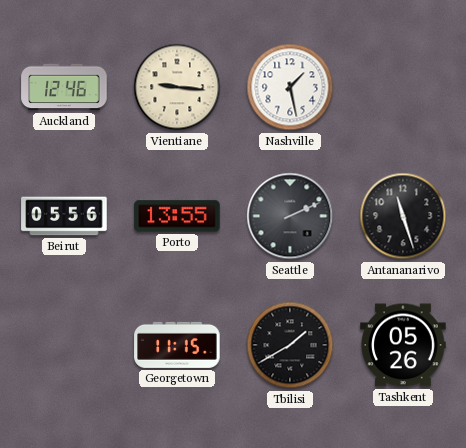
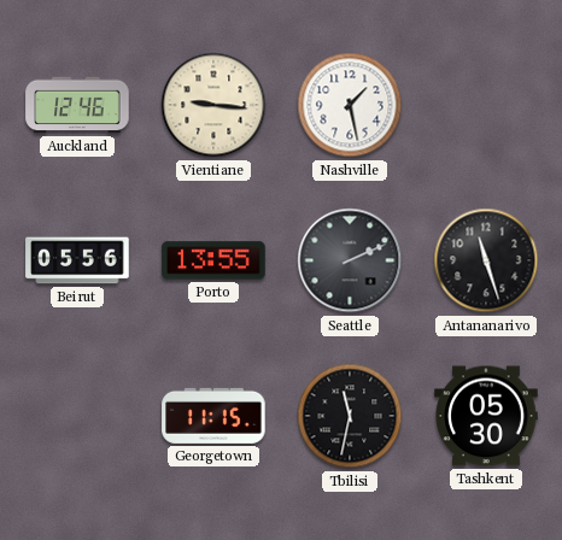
Tbilisi: 1:40 -> 11:32
Tashkent: 05:26 -> 05:30
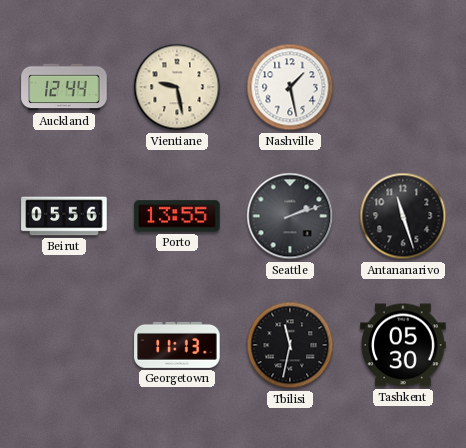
Auckland: 12:46 -> 12:44
Vientiane: 9:16 -> 9:28
Seattle: 2:11 -> 2:12
Georgetown: 11:15 -> 11:13
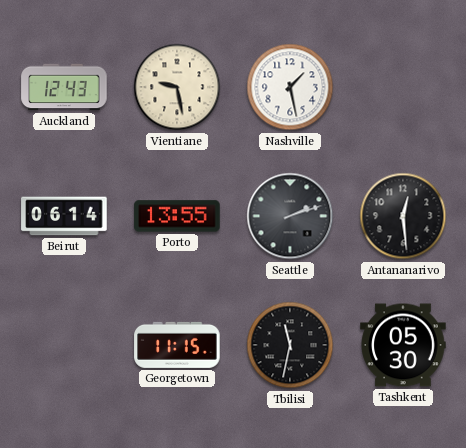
Auckland: 12:44 -> 12:43
Beirut: 05:56 -> 06:14
Antananarivo: 11:27 -> 12:29
Georgetown: 11:13 -> 11:15
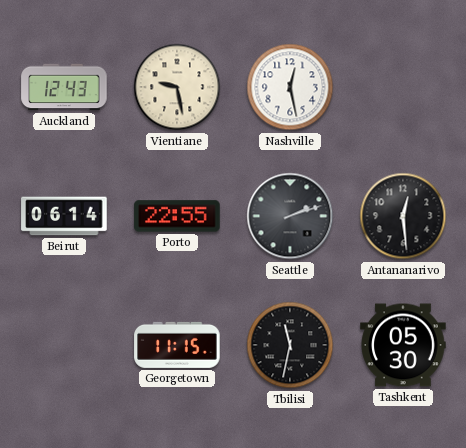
Nashville: 1:28 -> 12:28
Porto: 13:55 -> 22:55
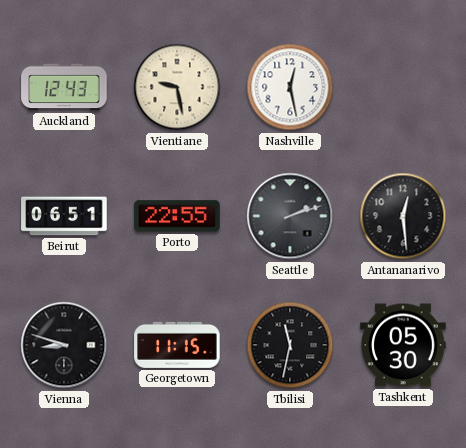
Beirut: 06:14 -> 06:51
Vienna: none -> 8:48
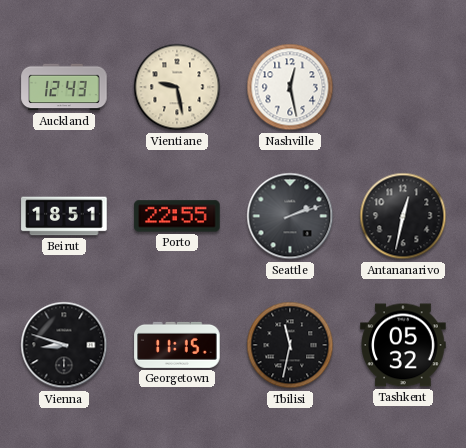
Beirut: 06:51 -> 18:51
Antananarivo: 12:29 -> 12:32
Tashkent: 05:30 -> 05:32
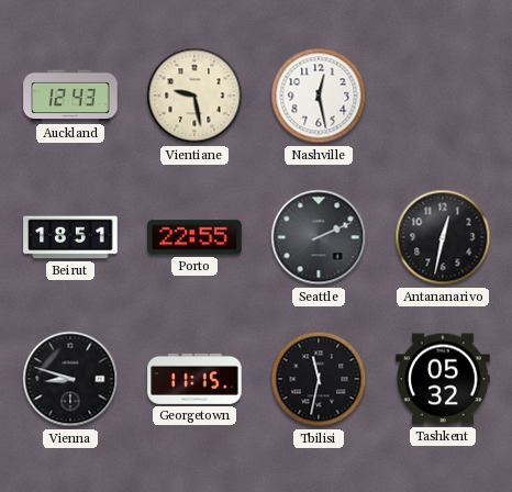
Seattle: 2:12 -> 2:11
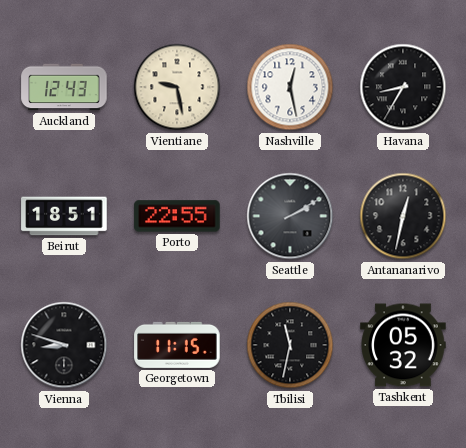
Havana: none -> 8:35
Seattle: 2:11 -> 2:10
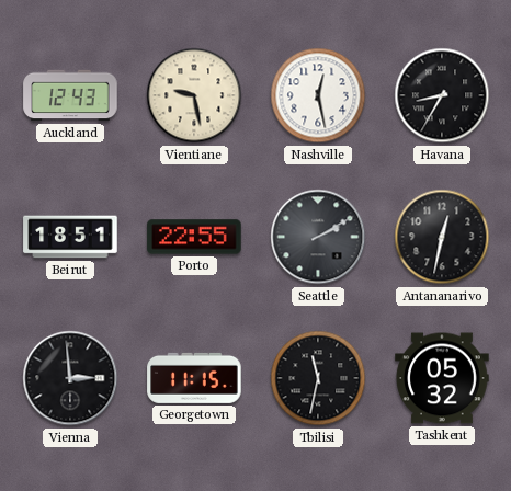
Vienna: 8:48 -> 2:59
